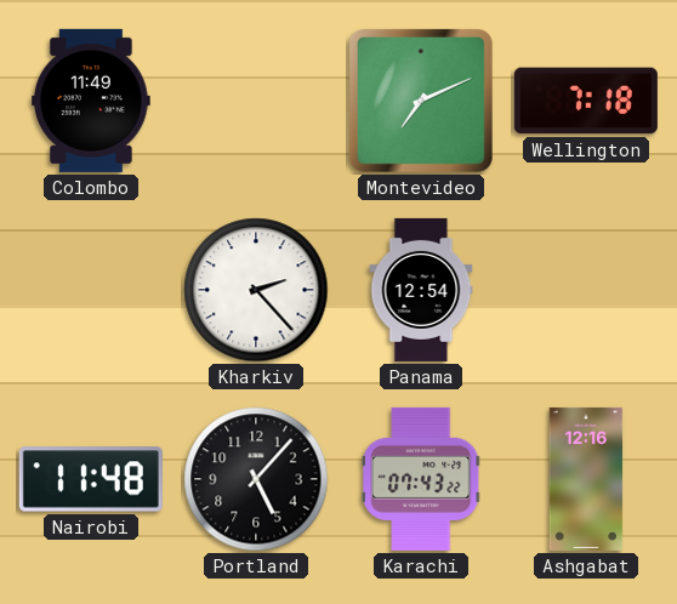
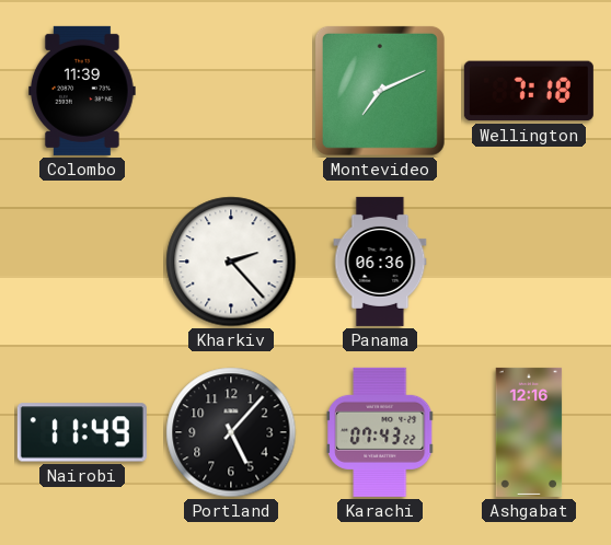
Colombo: 11:49 -> 11:39
Panama: 12:54 -> 06:36
Nairobi: 11:48 -> 11:49
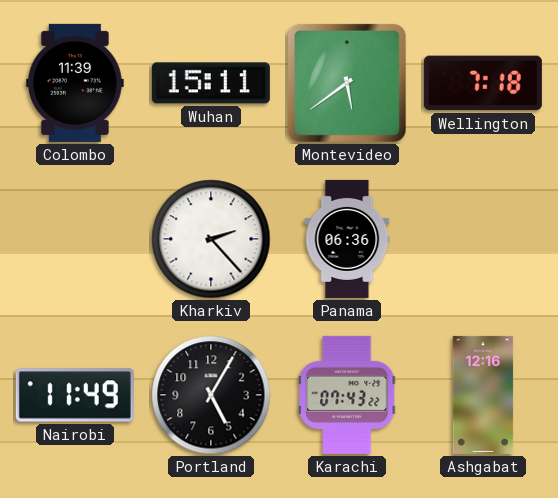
Wuhan: none -> 15:11
Montevideo: 7:11 -> 5:39
Portland: 5:07 -> 5:05
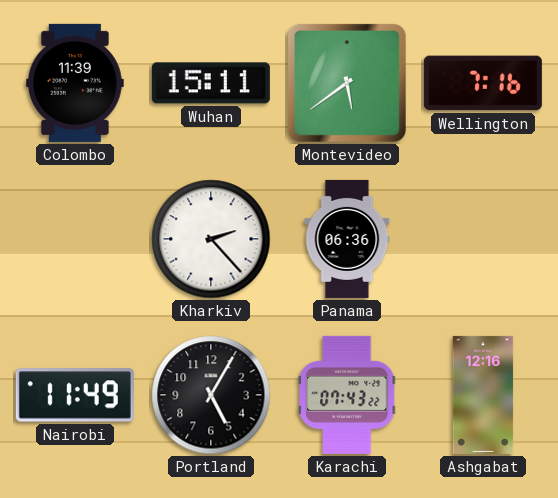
Wellington: 7:18 -> 7:16
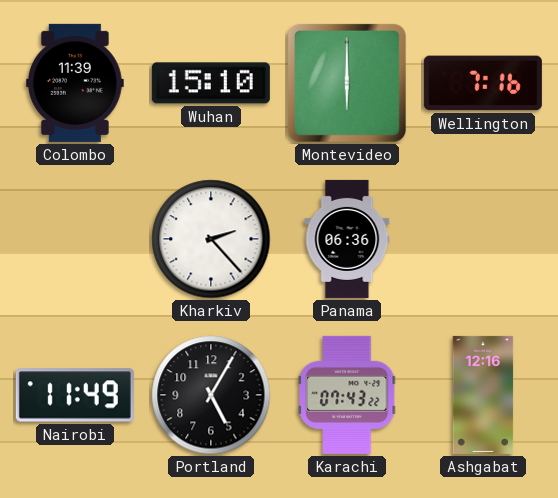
Wuhan: 15:11 -> 15:10
Montevideo: 5:39 -> 6:00
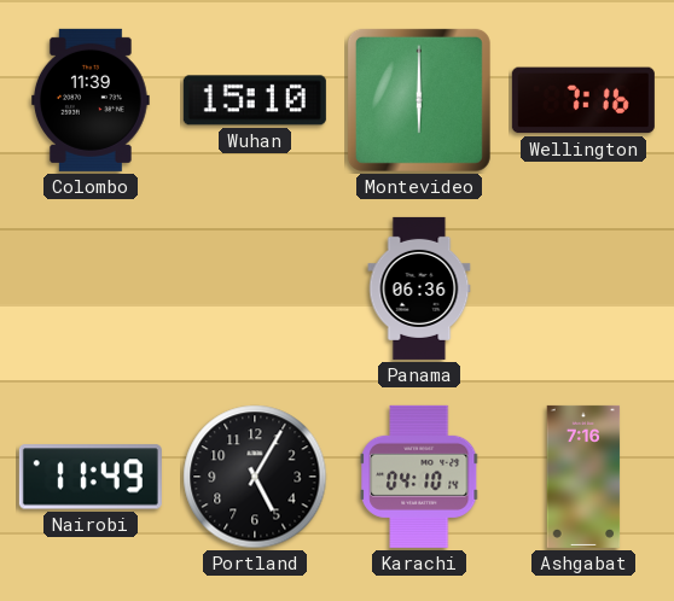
Kharkiv: 2:23 -> none
Karachi: 07:43 -> 04:10
Ashgabat: 12:16 -> 7:16
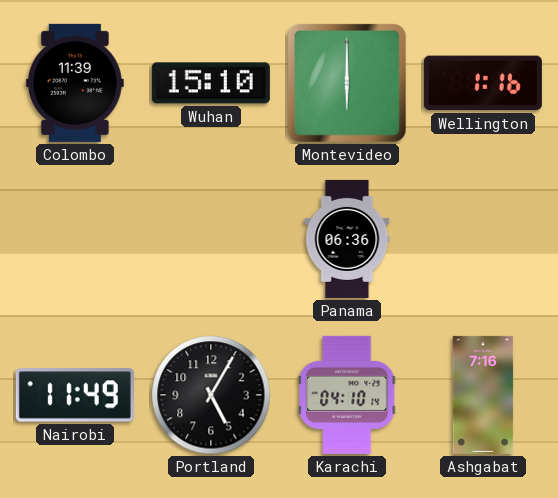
Wellington: 7:16 -> 1:16
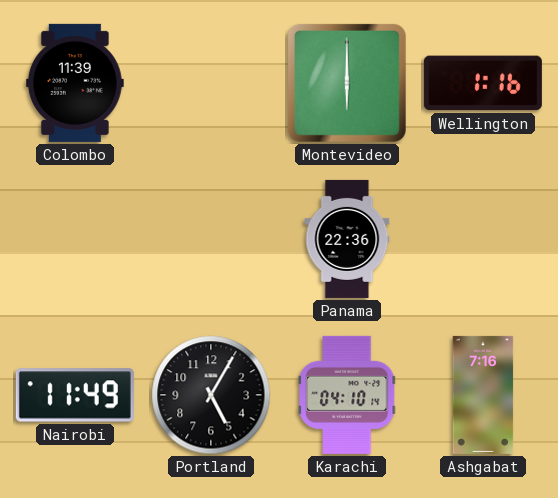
Wuhan: 15:10 -> none
Panama: 06:36 -> 22:36
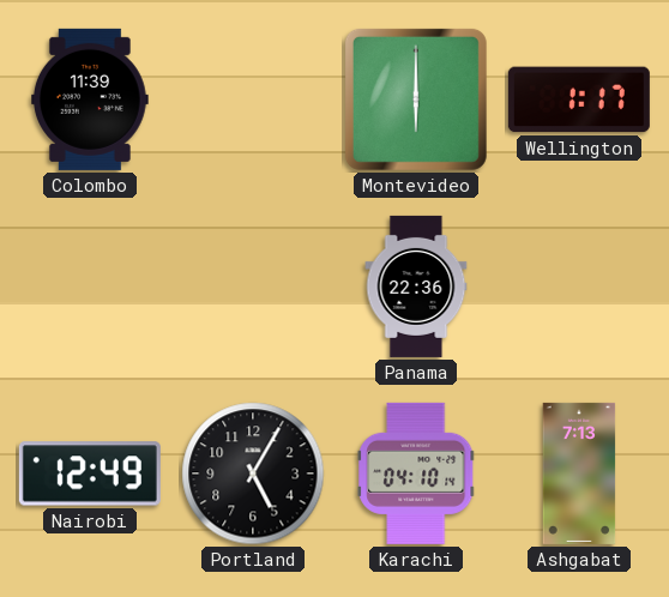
Wellington: 1:16 -> 1:17
Nairobi: 11:49 -> 12:49
Ashgabat: 7:16 -> 7:13
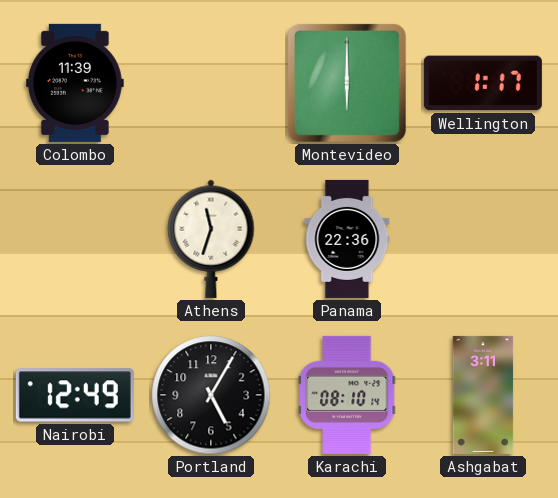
Athens: none -> 11:33
Karachi: 04:10 -> 08:10
Ashgabat: 7:13 -> 3:11
